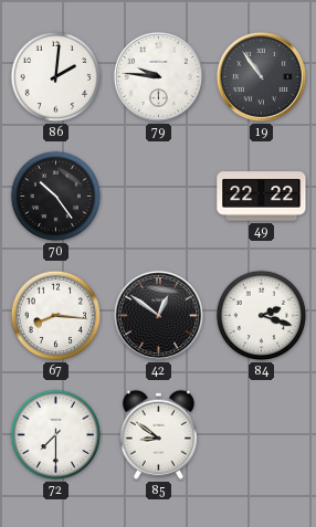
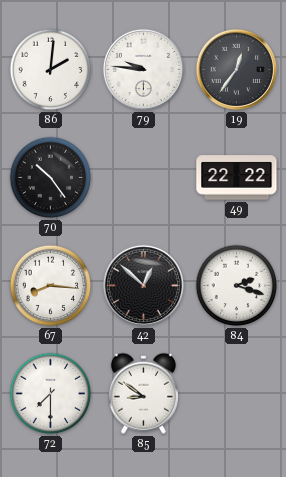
19: 10:54 -> 12:36
42: 12:51 -> 12:52
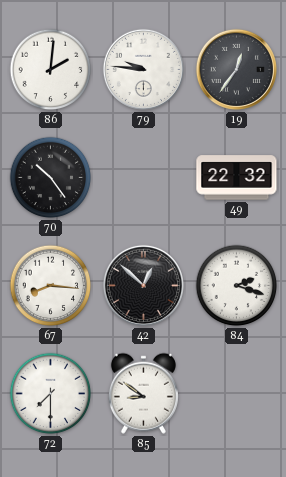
49: 22:22 -> 22:32
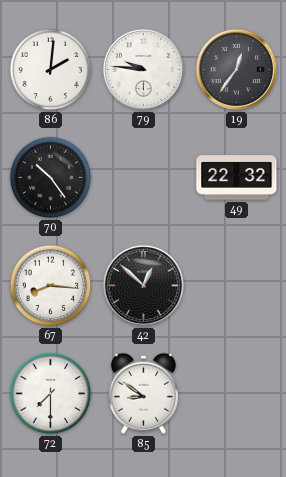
84: 2:18 -> none
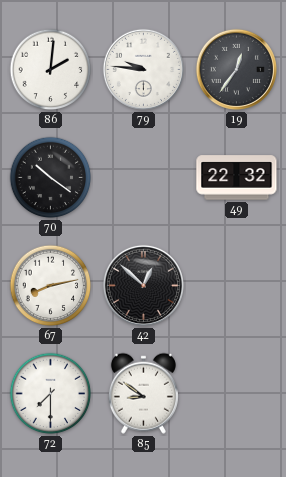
70: 10:24 -> 10:21
67: 8:16 -> 8:13
